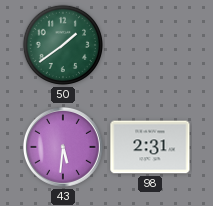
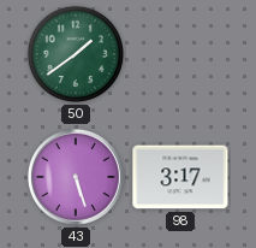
43: 5:31 -> 5:27
98: 2:31 -> 3:17
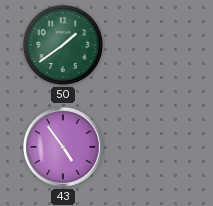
43: 5:27 -> 4:54
98: 3:17 -> none
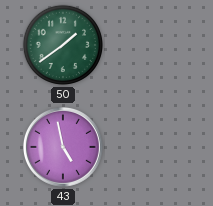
43: 4:54 -> 4:58
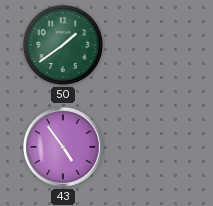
43: 4:58 -> 4:54
